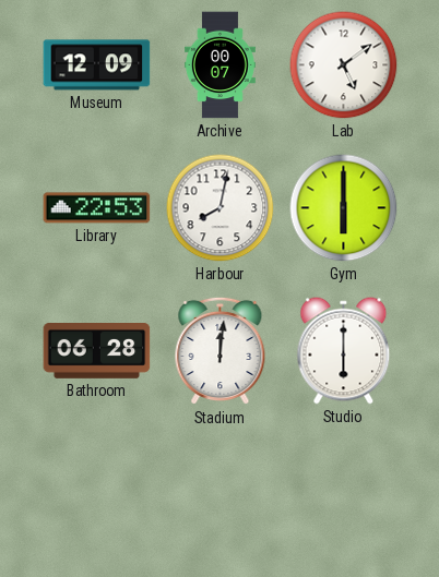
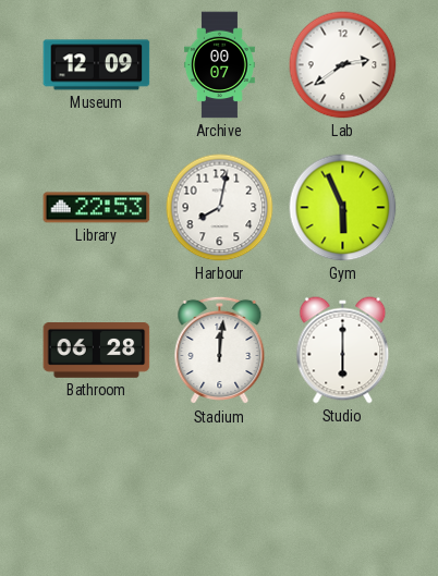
Lab: 5:09 -> 2:39
Gym: 6:00 -> 5:56
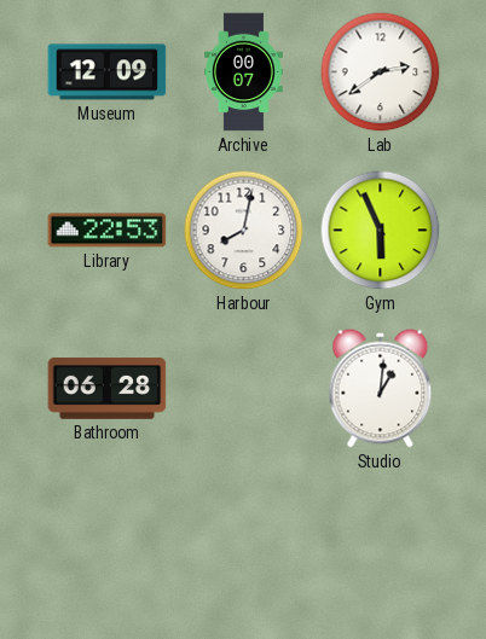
Stadium: 12:01 -> none
Studio: 6:00 -> 1:01
